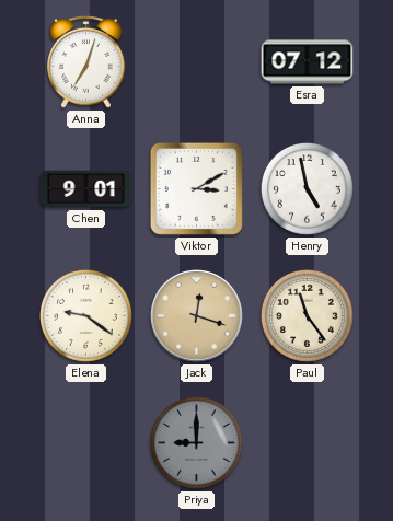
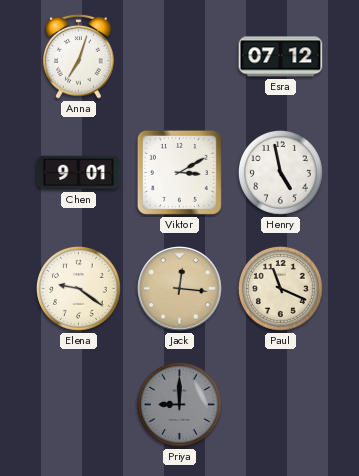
Jack: 12:18 -> 12:16
Paul: 11:24 -> 11:19
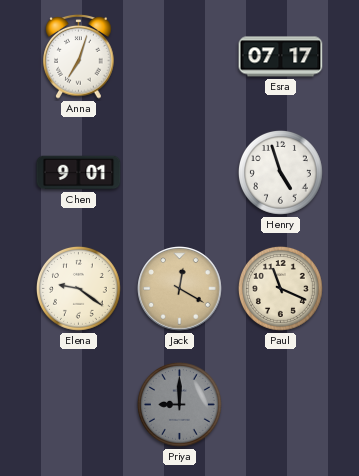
Esra: 07:12 -> 07:17
Viktor: 3:10 -> none
Henry: 4:58 -> 4:57
Jack: 12:16 -> 12:20
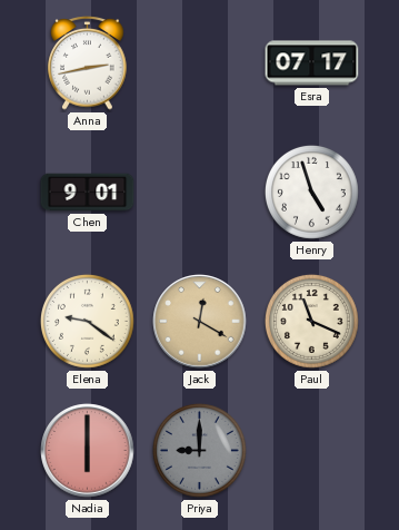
Anna: 7:03 -> 2:43
Nadia: none -> 6:00
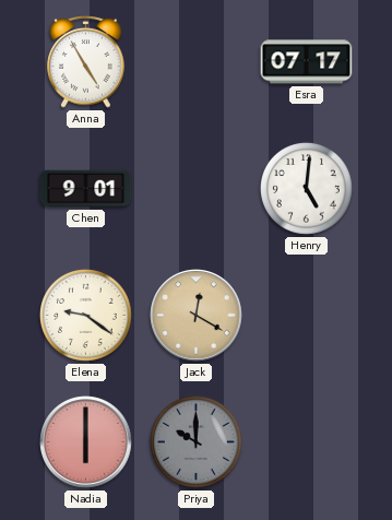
Anna: 2:43 -> 4:55
Henry: 4:57 -> 5:01
Paul: 11:19 -> none
Priya: 9:00 -> 10:00
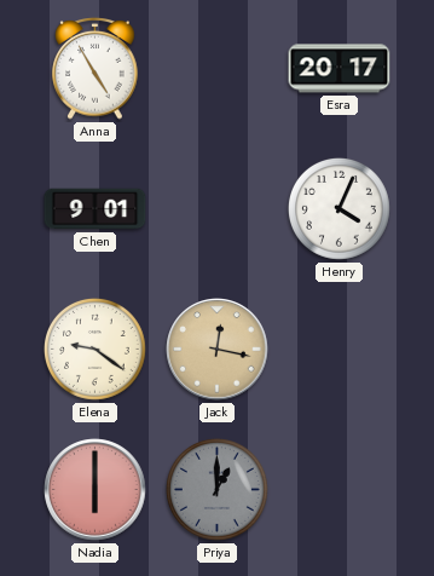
Esra: 07:17 -> 20:17
Henry: 5:01 -> 4:04
Jack: 12:20 -> 12:17
Priya: 10:00 -> 1:00
